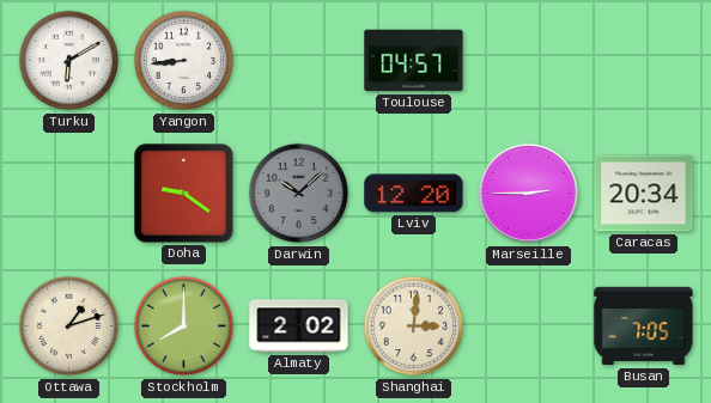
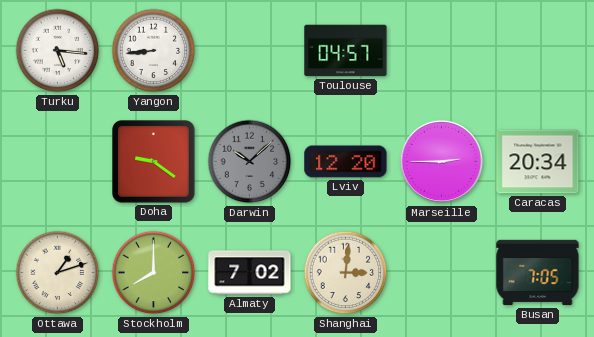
Turku: 6:10 -> 5:16
Almaty: 2:02 -> 7:02
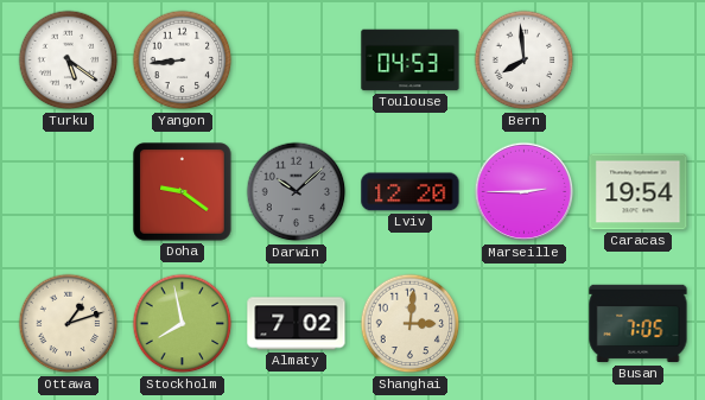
Turku: 5:16 -> 5:21
Toulouse: 04:57 -> 04:53
Bern: none -> 7:59
Caracas: 20:34 -> 19:54
Stockholm: 8:00 -> 7:58
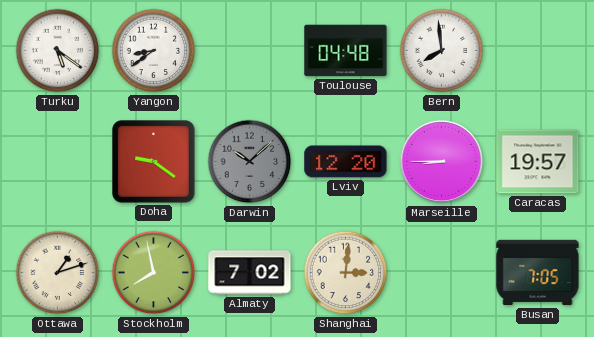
Yangon: 8:44 -> 8:39
Toulouse: 04:53 -> 04:48
Marseille: 2:45 -> 8:45
Caracas: 19:54 -> 19:57
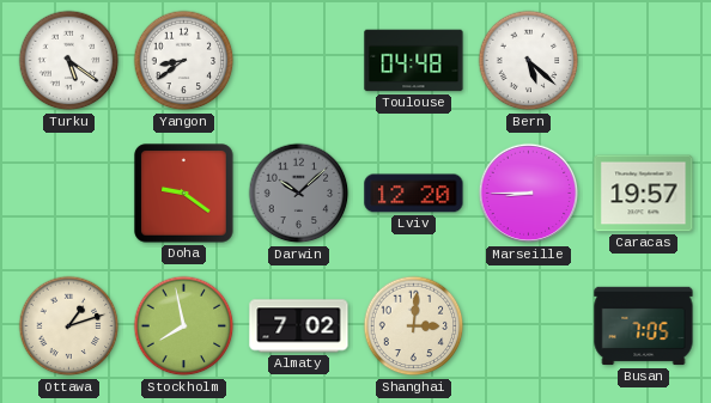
Bern: 7:59 -> 5:22
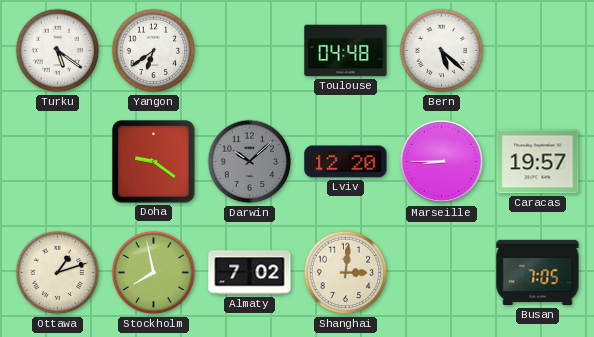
Yangon: 8:39 -> 6:39
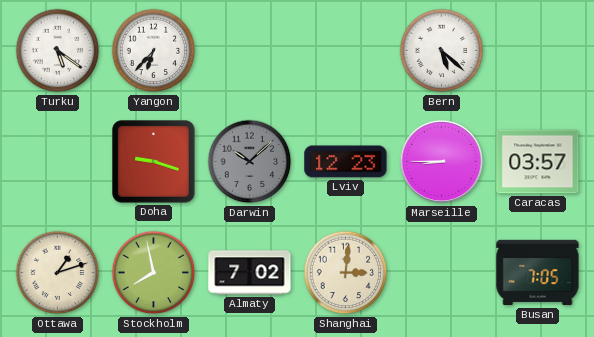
Yangon: 6:39 -> 6:37
Toulouse: 04:48 -> none
Doha: 9:21 -> 9:18
Lviv: 12:20 -> 12:23
Caracas: 19:57 -> 03:57
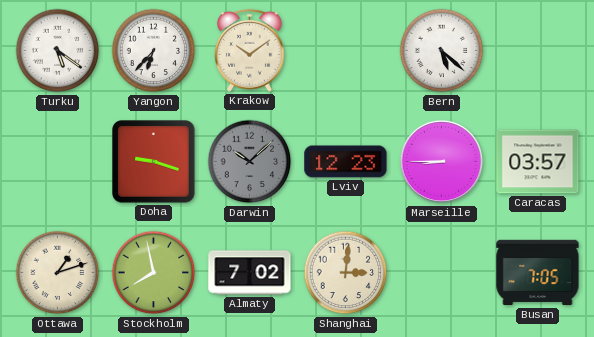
Krakow: none -> 10:09
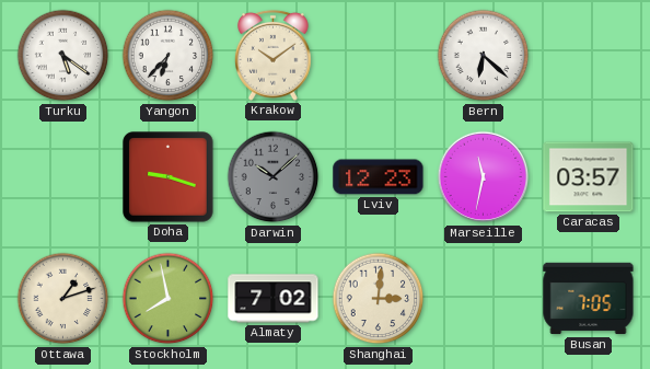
Bern: 5:22 -> 6:22
Marseille: 8:45 -> 11:32
